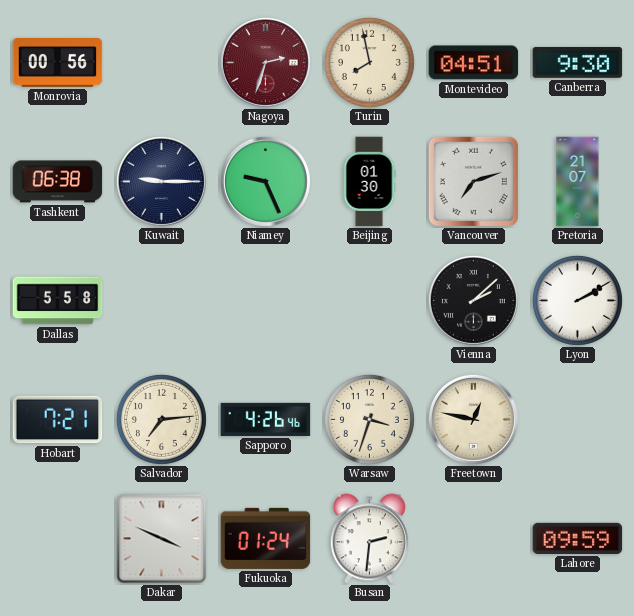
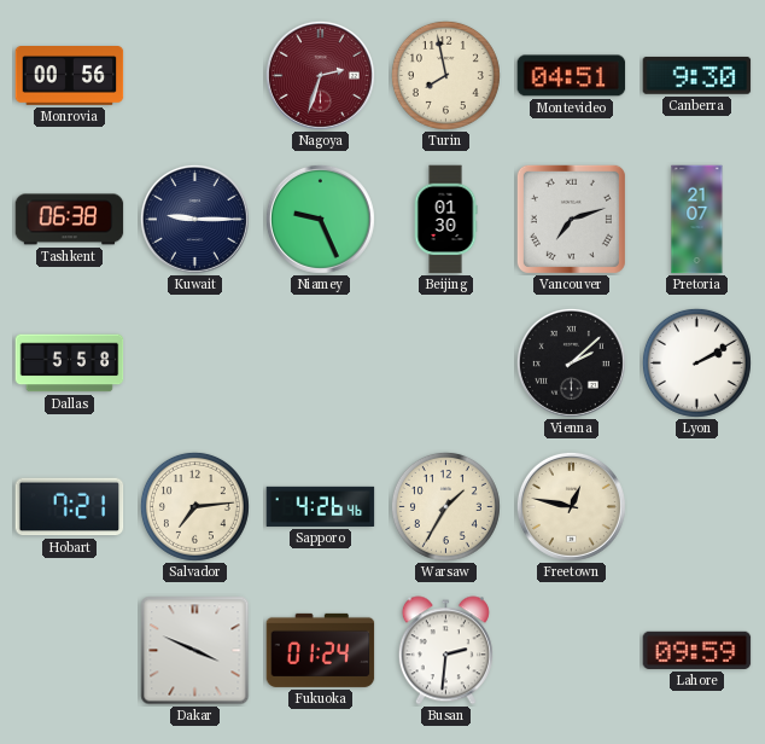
Warsaw: 3:33 -> 1:35
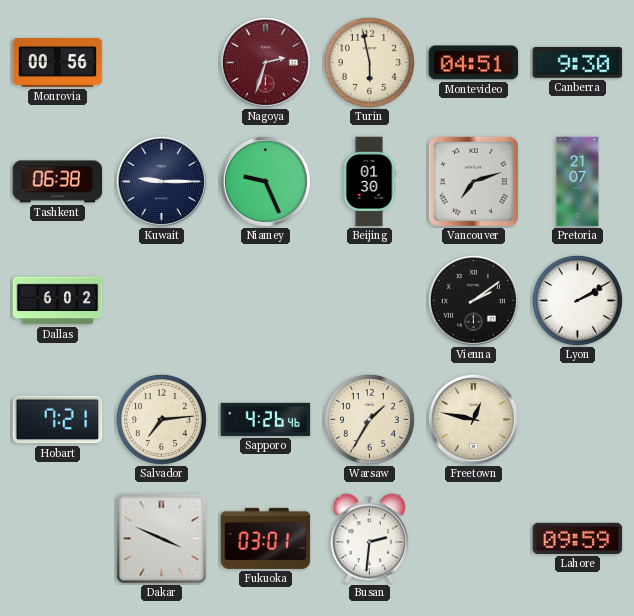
Turin: 7:58 -> 5:58
Dallas: 5:58 -> 6:02
Vienna: 2:08 -> 2:09
Fukuoka: 01:24 -> 03:01
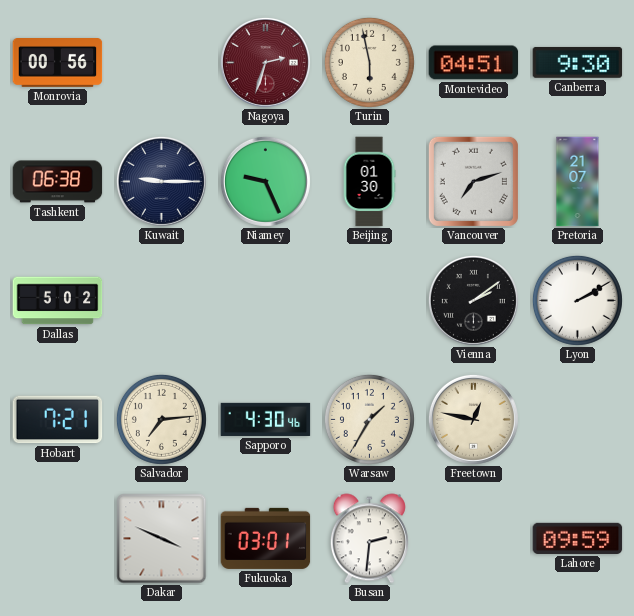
Dallas: 6:02 -> 5:02
Sapporo: 4:26 -> 4:30
